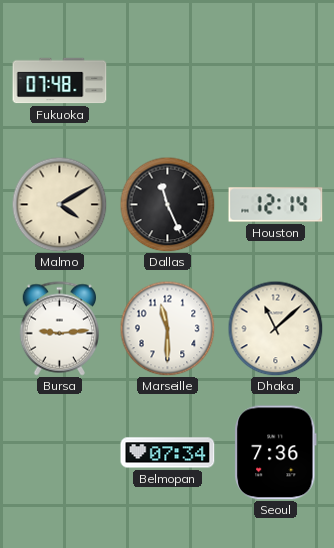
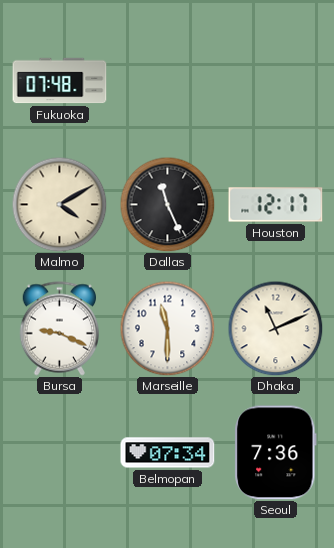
Houston: 12:14 -> 12:17
Bursa: 9:14 -> 9:19
Dhaka: 11:08 -> 11:11
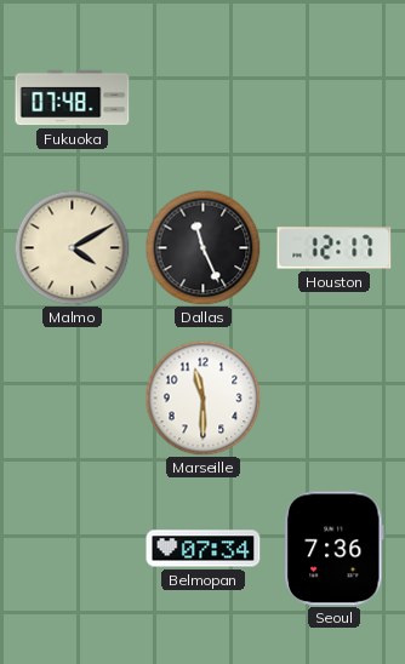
Bursa: 9:19 -> none
Dhaka: 11:11 -> none
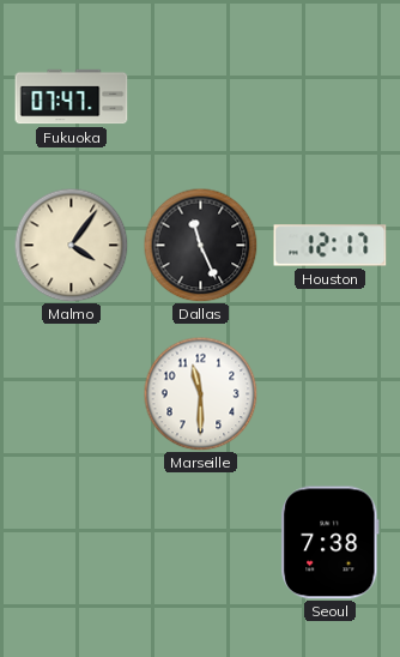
Fukuoka: 07:48 -> 07:47
Malmo: 4:10 -> 4:06
Belmopan: 07:34 -> none
Seoul: 7:36 -> 7:38
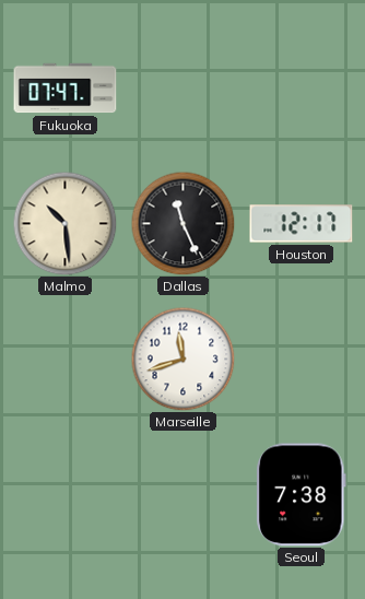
Malmo: 4:06 -> 10:29
Marseille: 11:30 -> 11:42
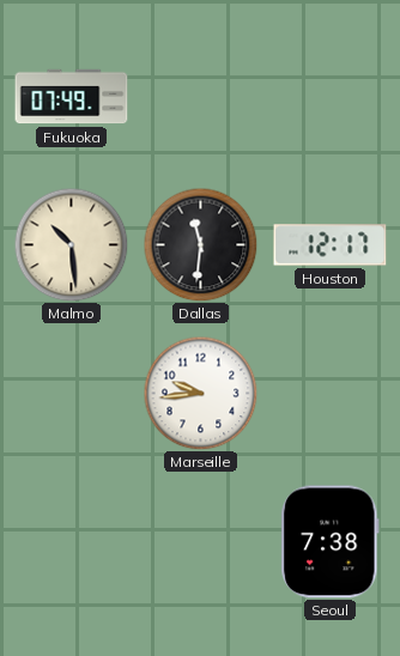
Fukuoka: 07:47 -> 07:49
Dallas: 11:26 -> 11:31
Marseille: 11:42 -> 9:44
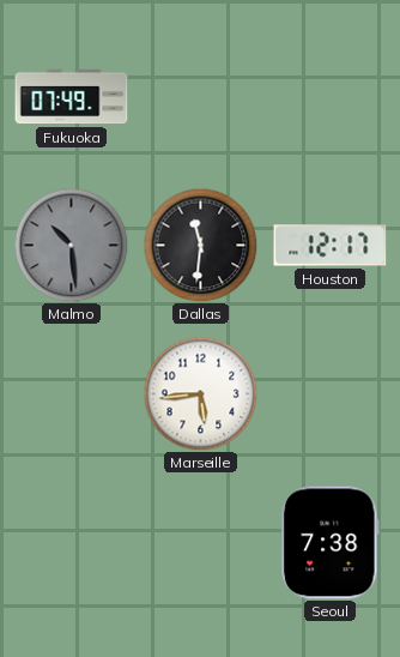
Malmo dial: cream -> grey
Marseille: 9:44 -> 5:44
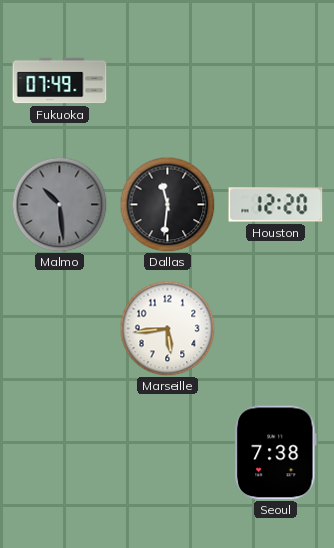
Houston: 12:17 -> 12:20
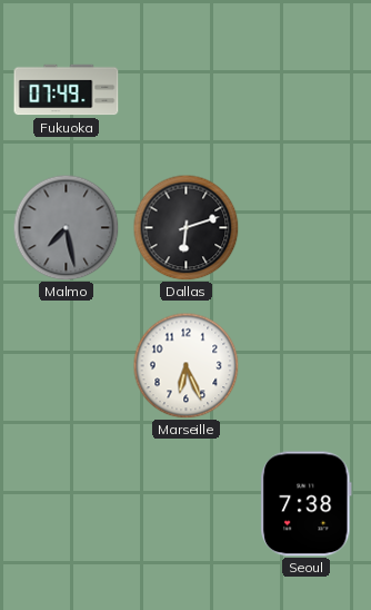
Malmo: 10:29 -> 7:28
Dallas: 11:31 -> 6:12
Houston: 12:20 -> none
Marseille: 5:44 -> 6:26
